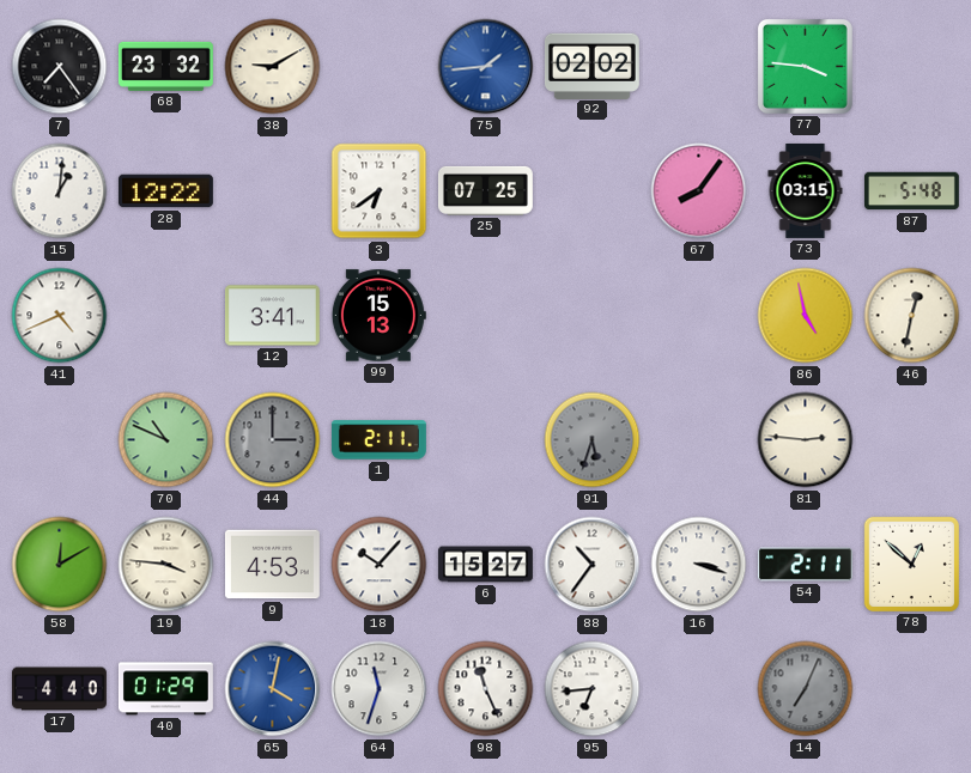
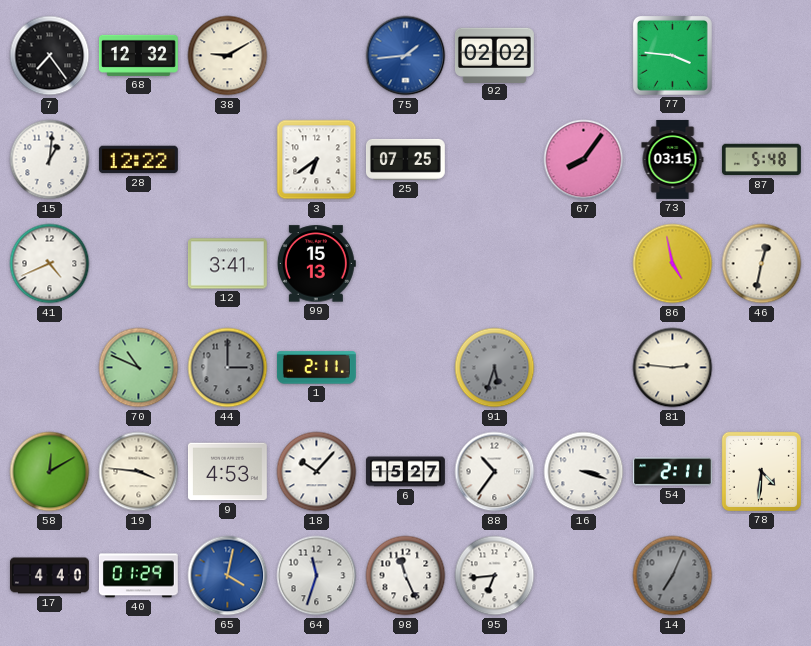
68: 23:32 -> 12:32
78: 12:52 -> 4:31
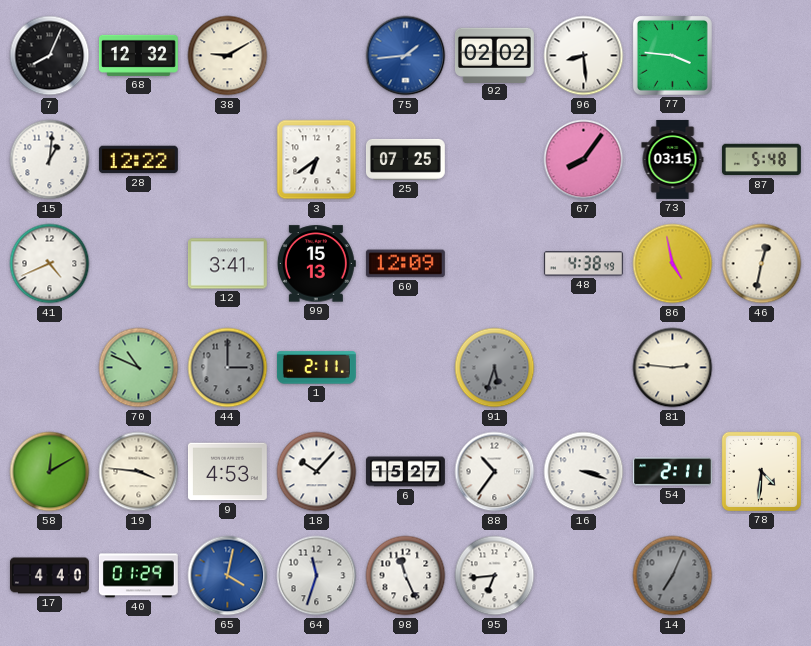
7: 7:24 -> 8:04
96: none -> 8:29
60: none -> 12:09
48: none -> 4:38
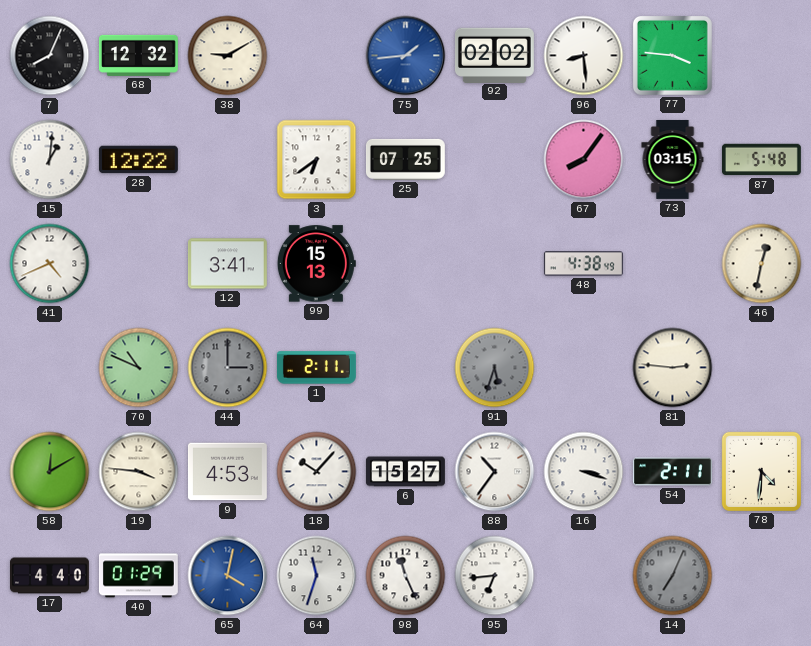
60: 12:09 -> none
86: 4:58 -> none
